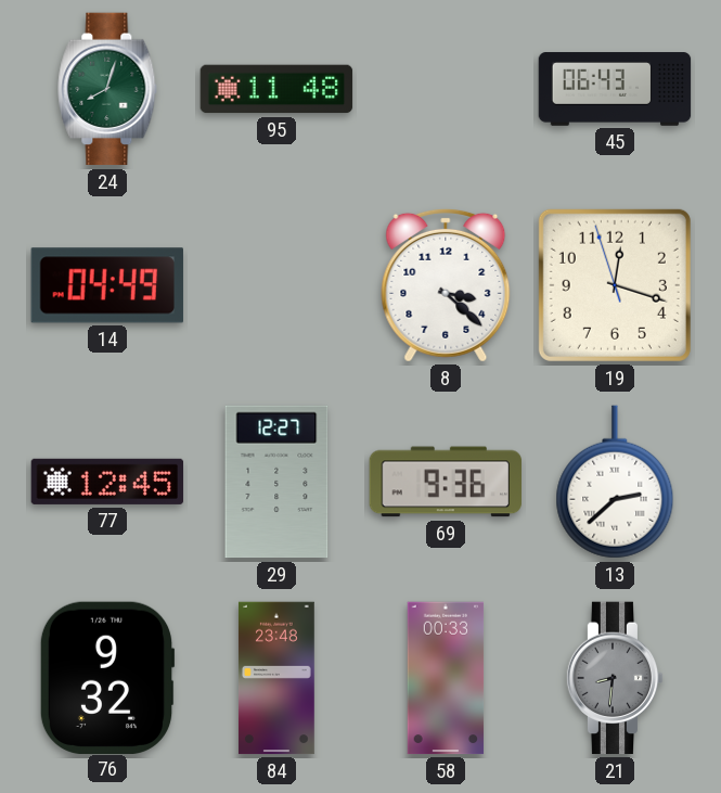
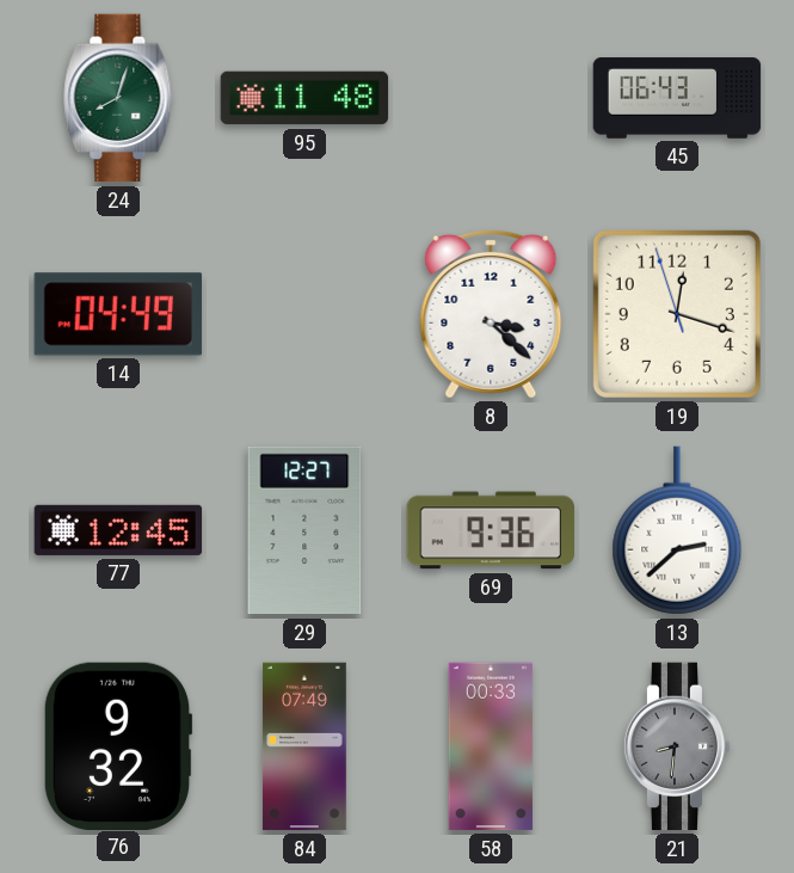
84: 23:48 -> 07:49
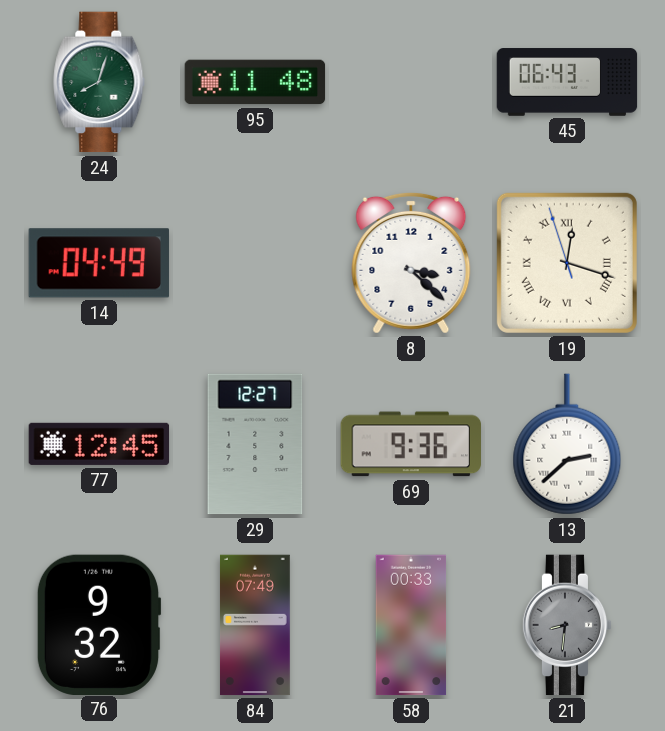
19 numerals: Arabic -> Roman
